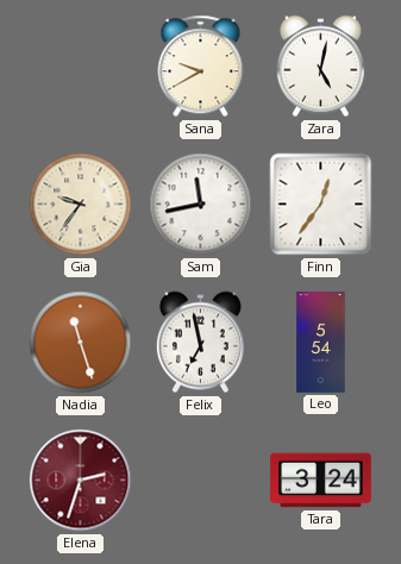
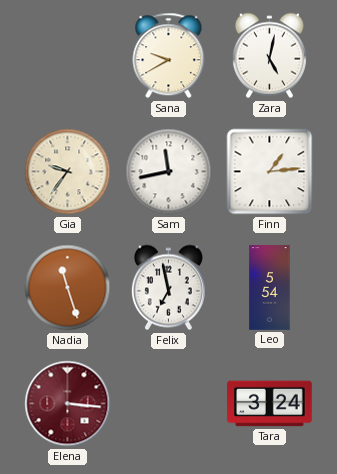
Finn: 12:36 -> 1:14
Elena: 2:33 -> 3:16
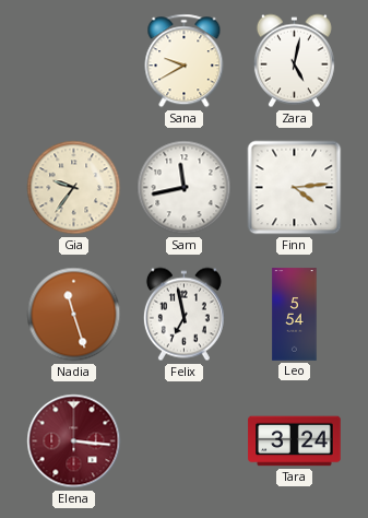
Finn: 1:14 -> 4:14
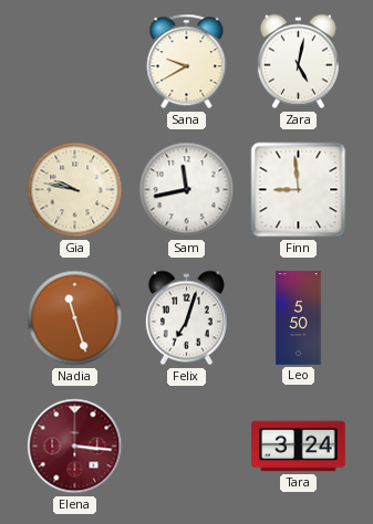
Gia: 9:36 -> 9:47
Finn: 4:14 -> 8:59
Felix: 6:58 -> 7:03
Leo: 5:54 -> 5:50
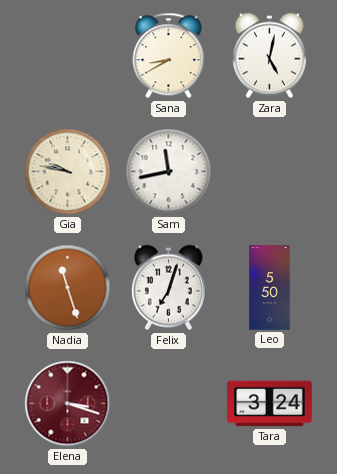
Sana: 9:40 -> 8:40
Finn: 8:59 -> none
Elena: 3:16 -> 3:18
